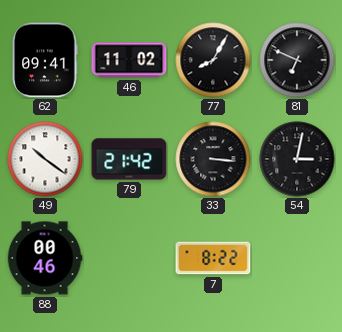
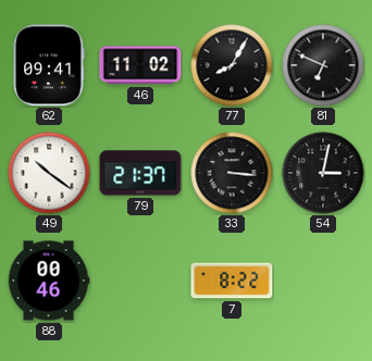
79: 21:42 -> 21:37
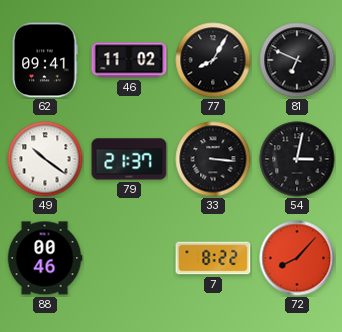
72: none -> 8:07
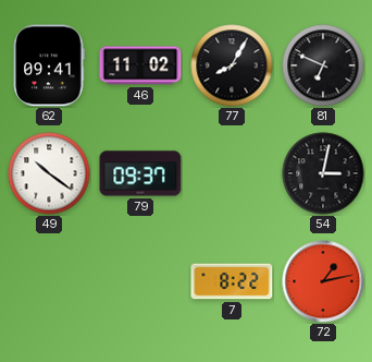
79: 21:37 -> 09:37
33: 3:16 -> none
88: 00:46 -> none
72: 8:07 -> 1:13
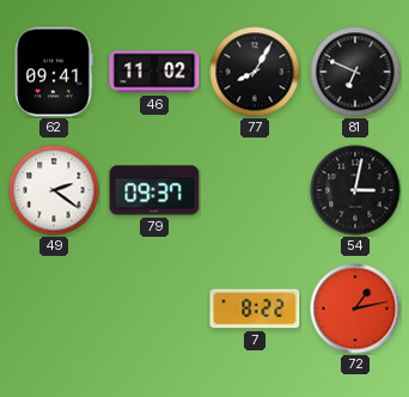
49: 10:21 -> 2:21
